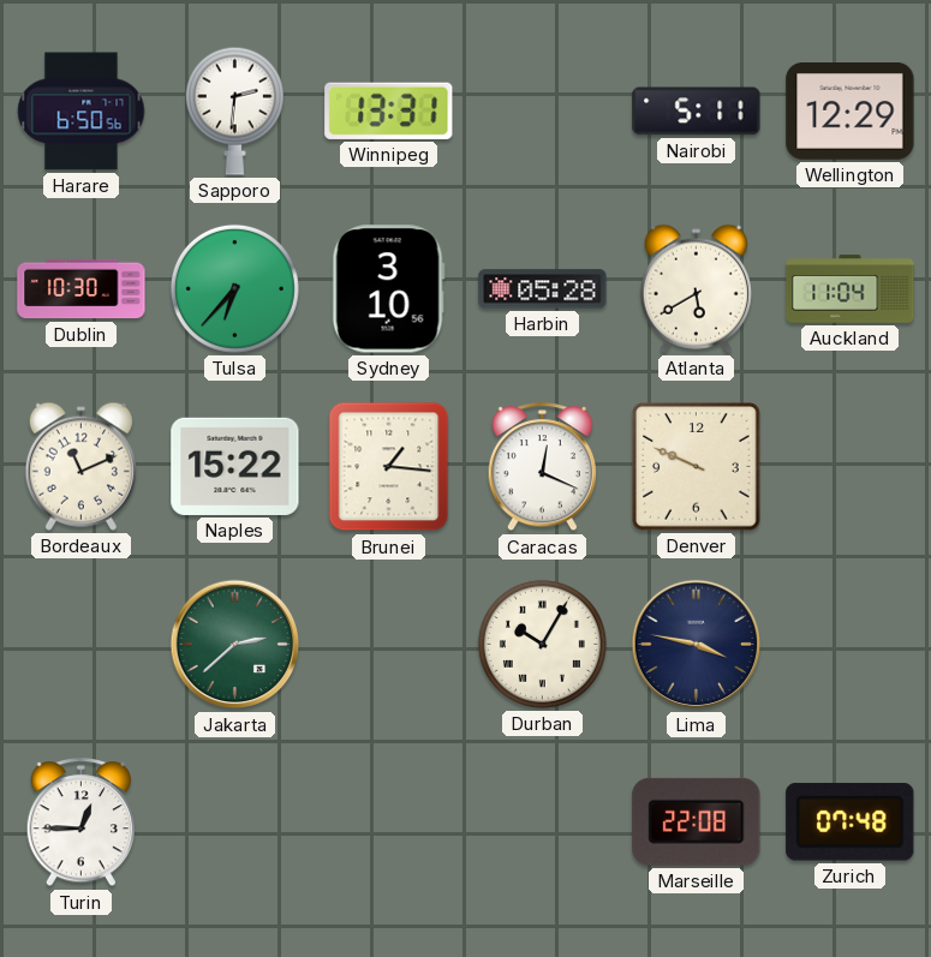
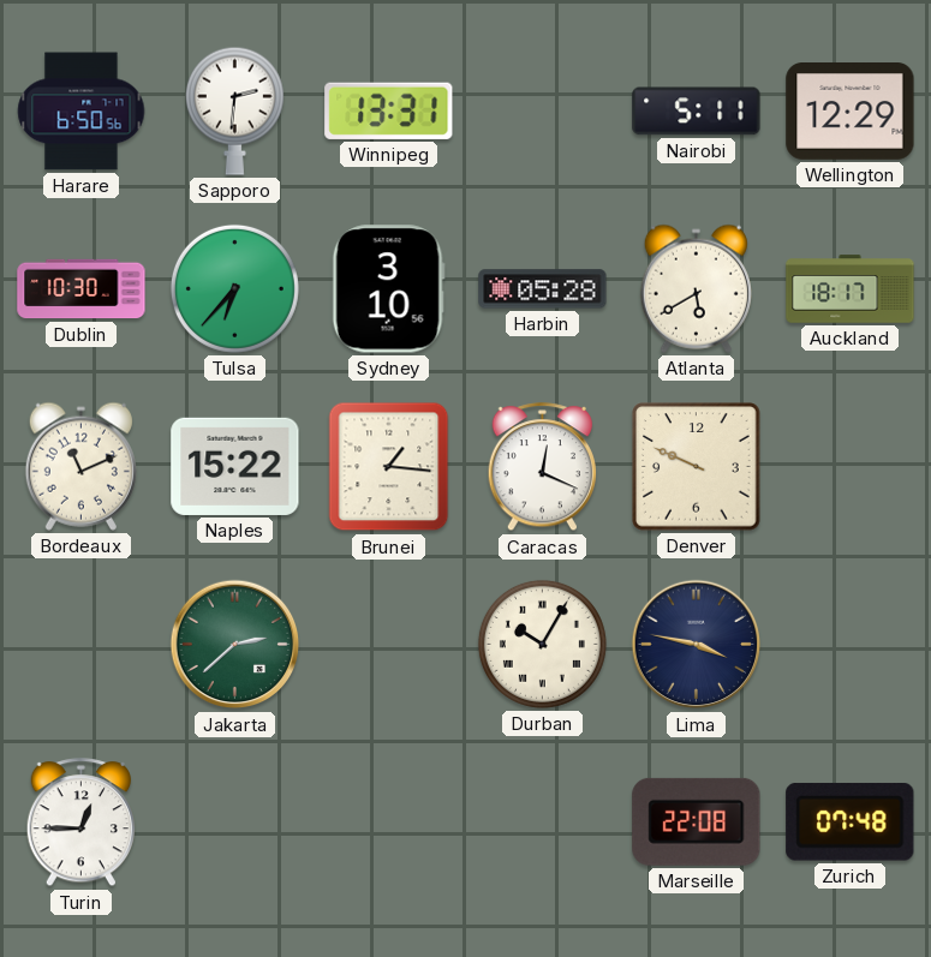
Auckland: 11:04 -> 18:17
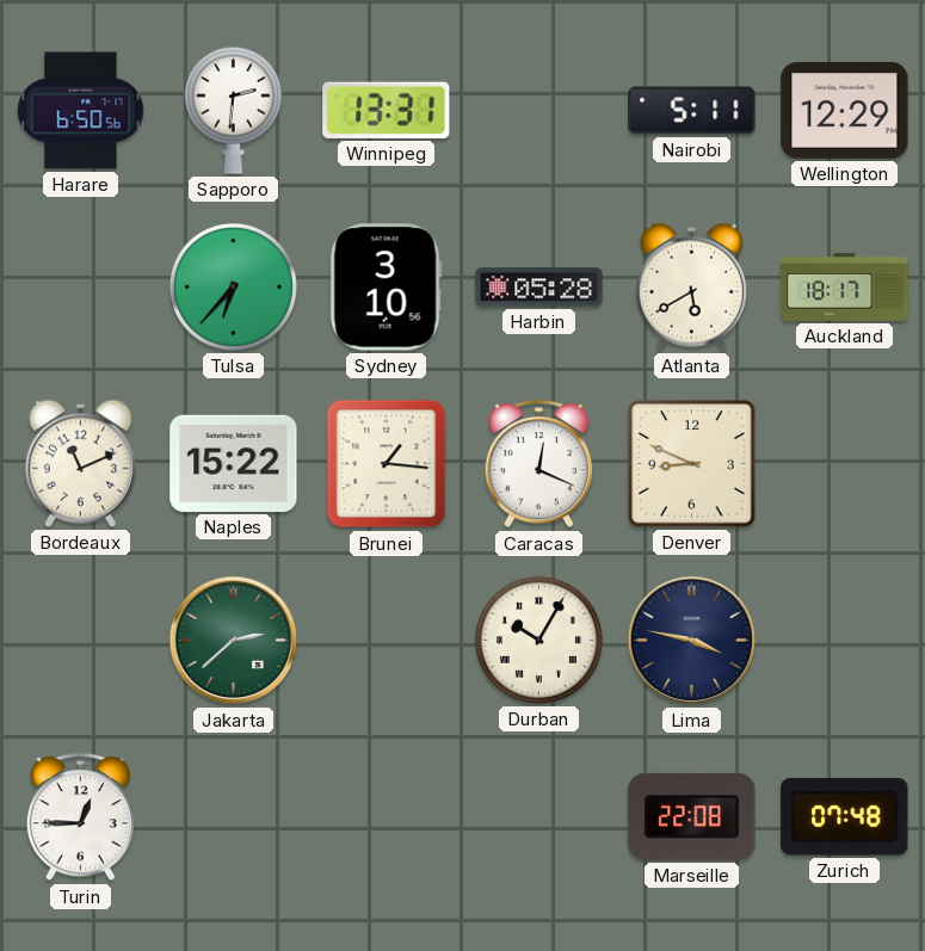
Dublin: 10:30 -> none
Denver: 9:49 -> 8:49
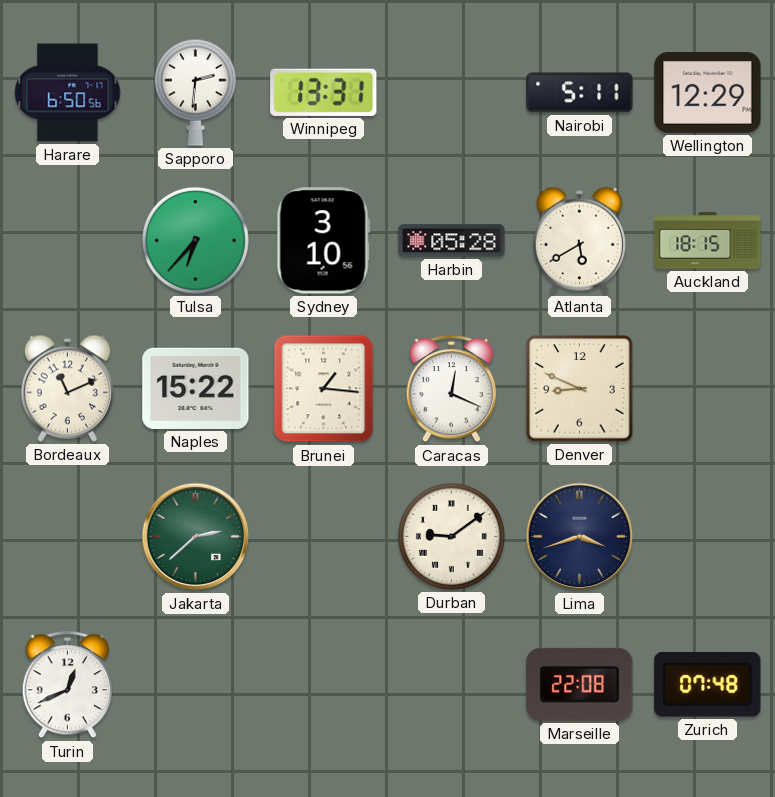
Auckland: 18:17 -> 18:15
Durban: 10:05 -> 9:09
Lima: 3:47 -> 3:42
Turin: 12:45 -> 12:41
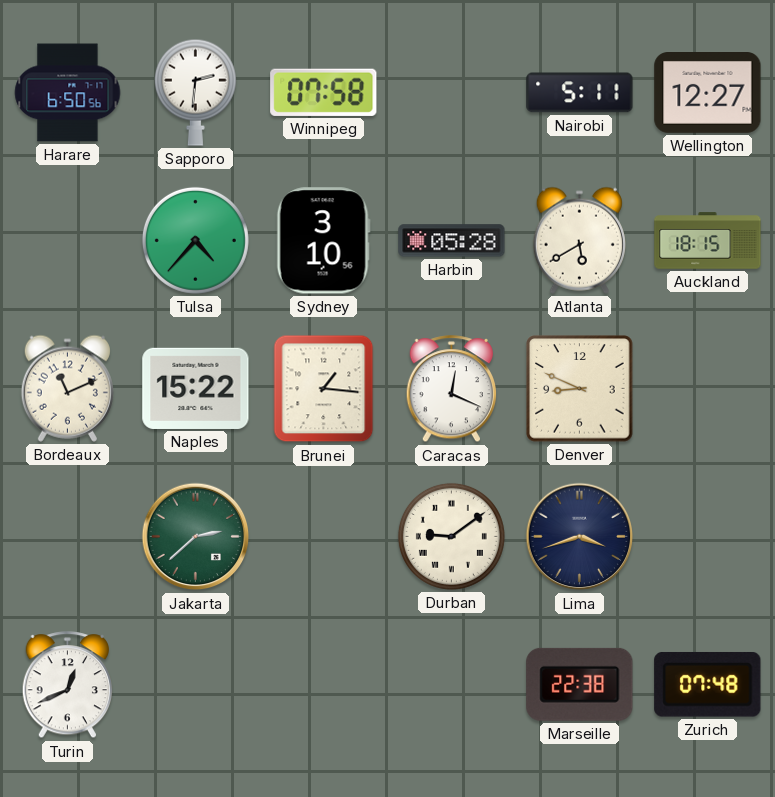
Winnipeg: 13:31 -> 07:58
Wellington: 12:29 -> 12:27
Tulsa: 6:37 -> 4:37
Marseille: 22:08 -> 22:38
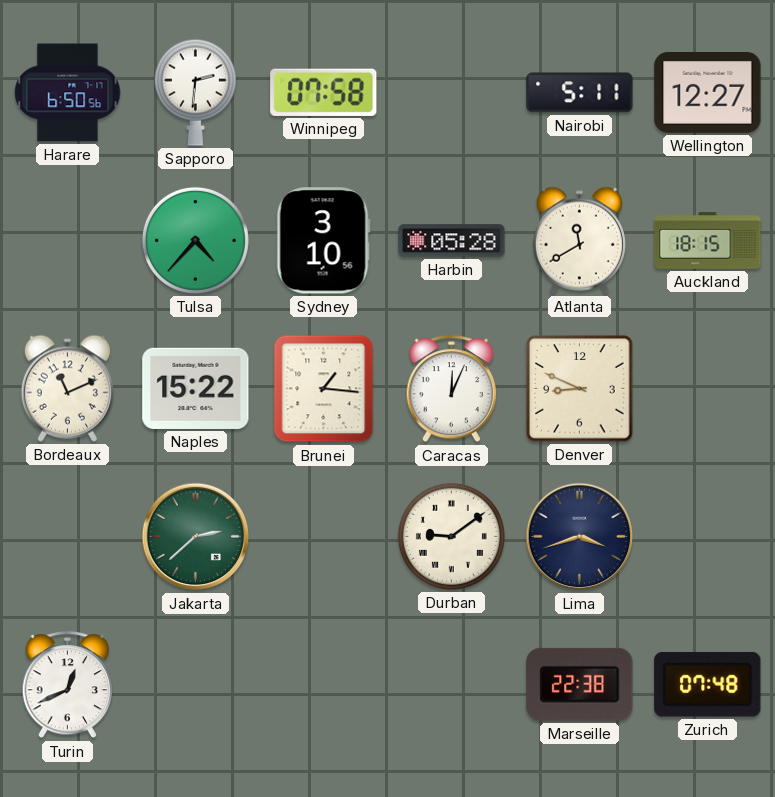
Atlanta: 5:40 -> 11:40
Caracas: 12:19 -> 12:04
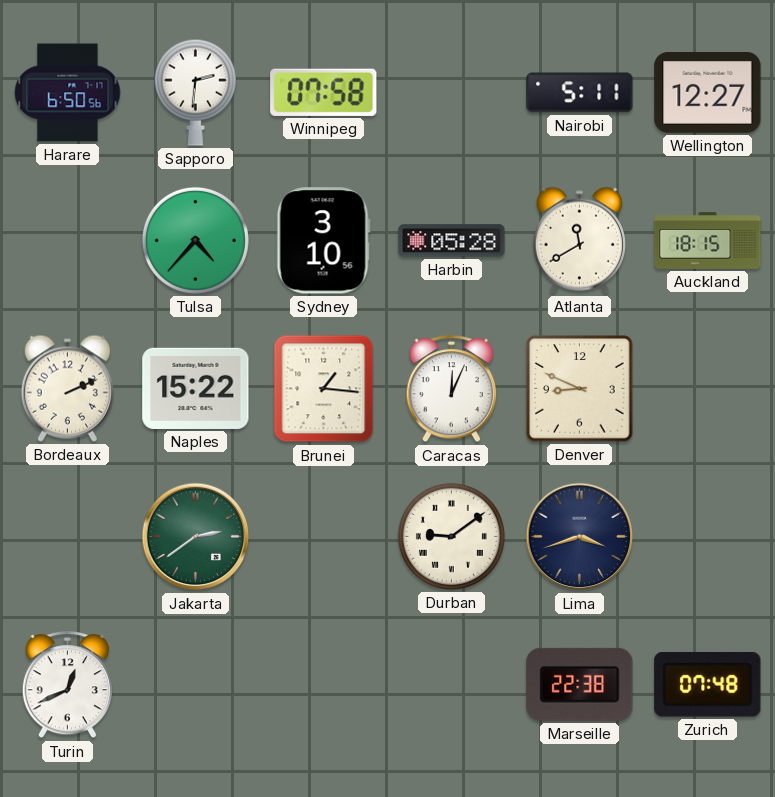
Bordeaux: 11:11 -> 2:11
Jakarta: 2:38 -> 2:39
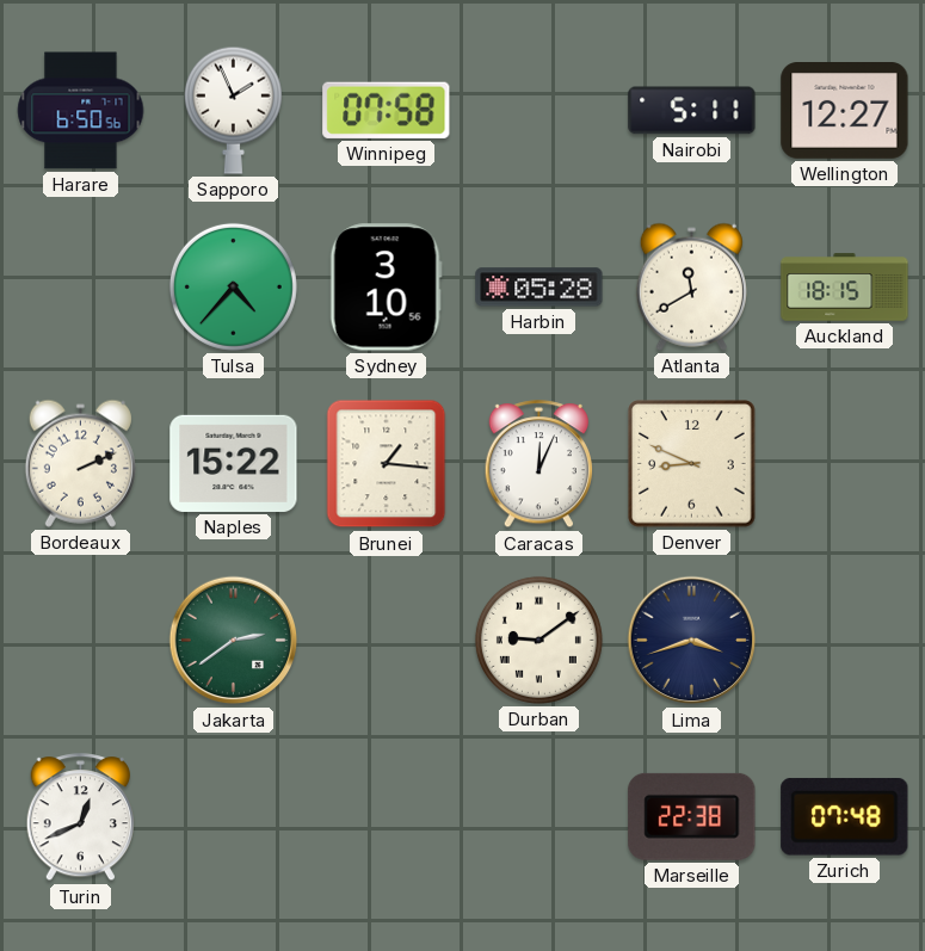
Sapporo: 2:31 -> 1:56
